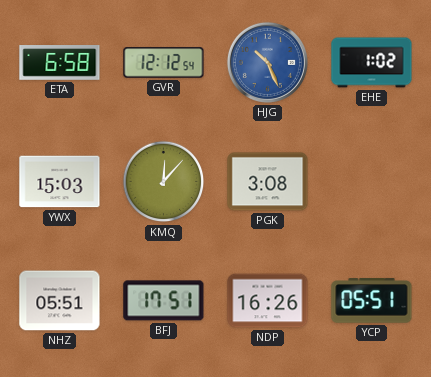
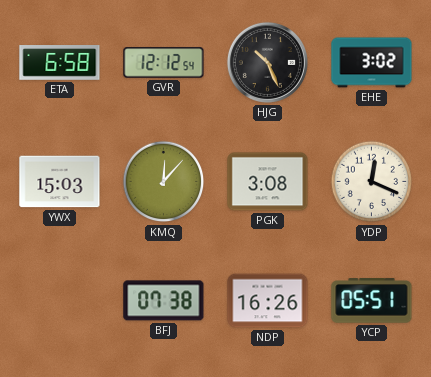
HJG dial: blue -> black
EHE: 1:02 -> 3:02
YDP: none -> 12:19
NHZ: 05:51 -> none
BFJ: 17:51 -> 07:38
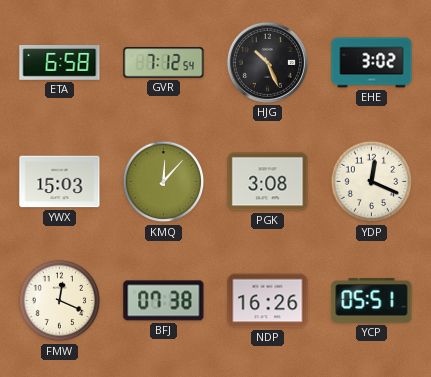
GVR: 12:12 -> 7:12
FMW: none -> 12:19
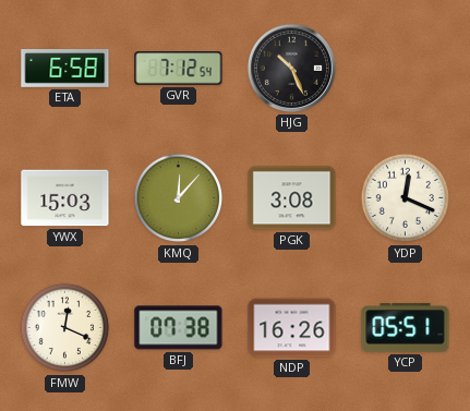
EHE: 3:02 -> none
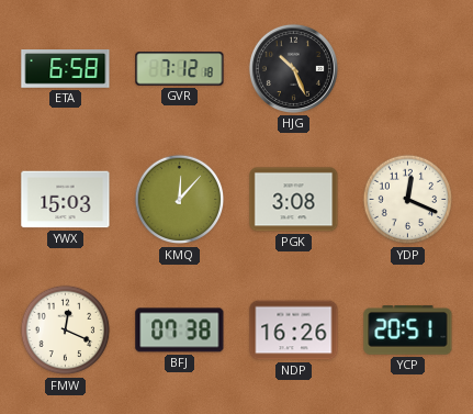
GVR: 7:12:54 -> 7:12:18
YCP: 05:51 -> 20:51
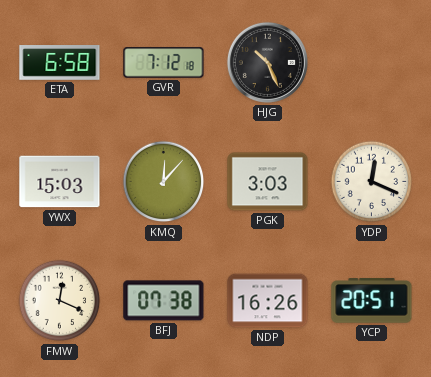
PGK: 3:08 -> 3:03
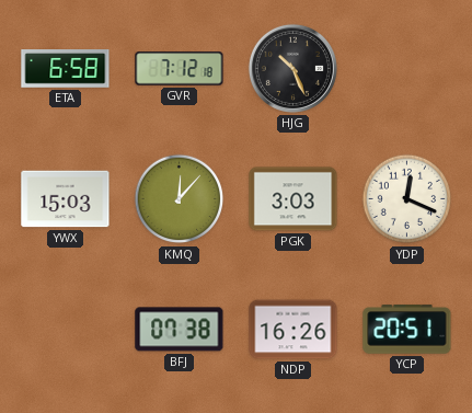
FMW: 12:19 -> none
